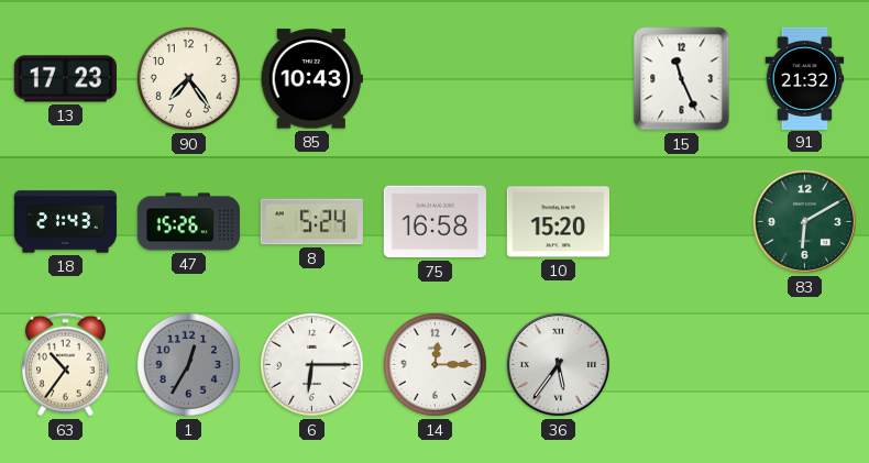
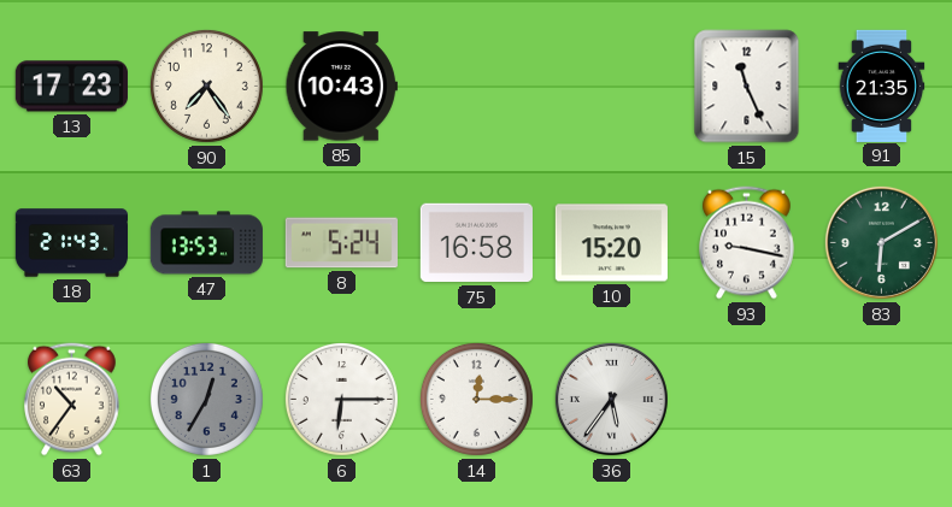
91: 21:32 -> 21:35
47: 15:26 -> 13:53
93: none -> 9:17
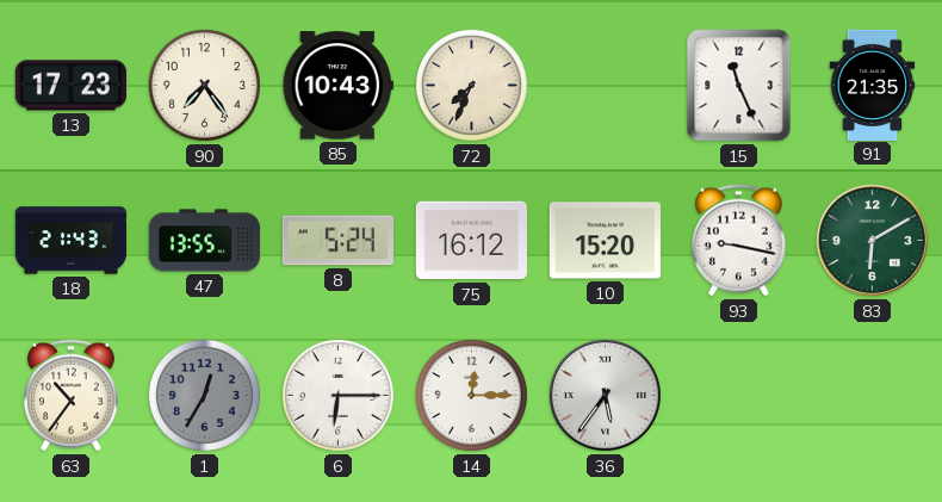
72: none -> 7:34
47: 13:53 -> 13:55
75: 16:58 -> 16:12
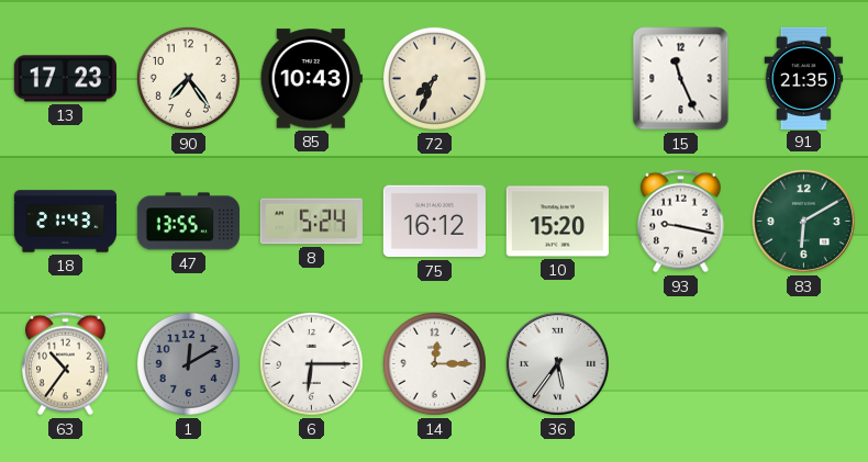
1: 12:35 -> 12:10
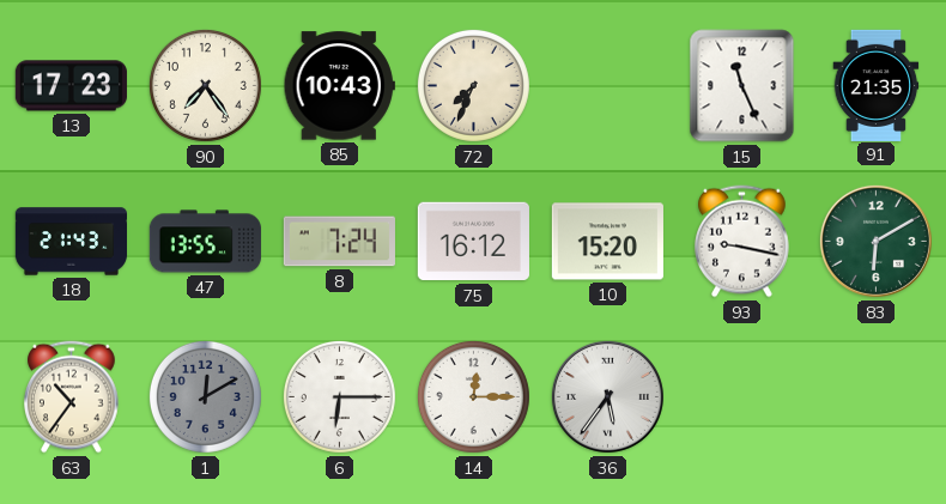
8: 5:24 -> 7:24
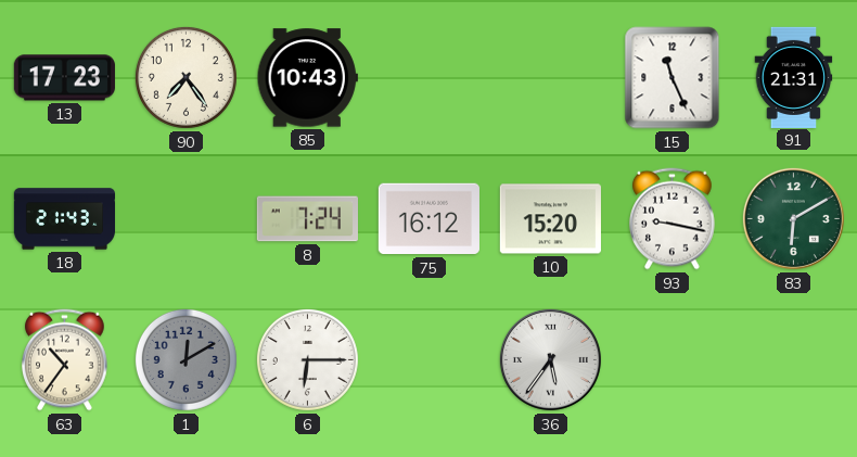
72: 7:34 -> none
91: 21:35 -> 21:31
47: 13:55 -> none
14: 12:15 -> none
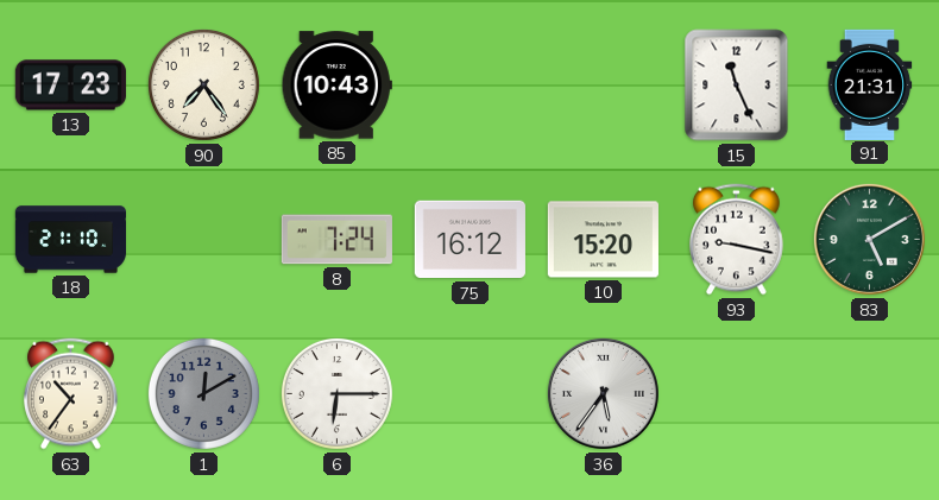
18: 21:43 -> 21:10
83: 6:10 -> 5:10
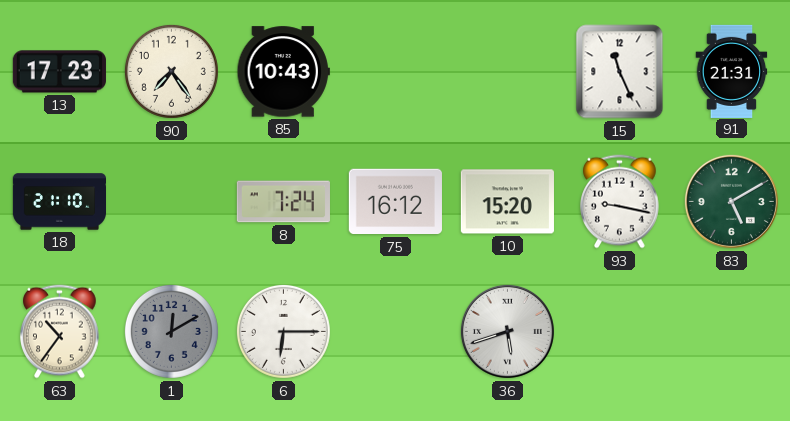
36: 5:36 -> 5:42
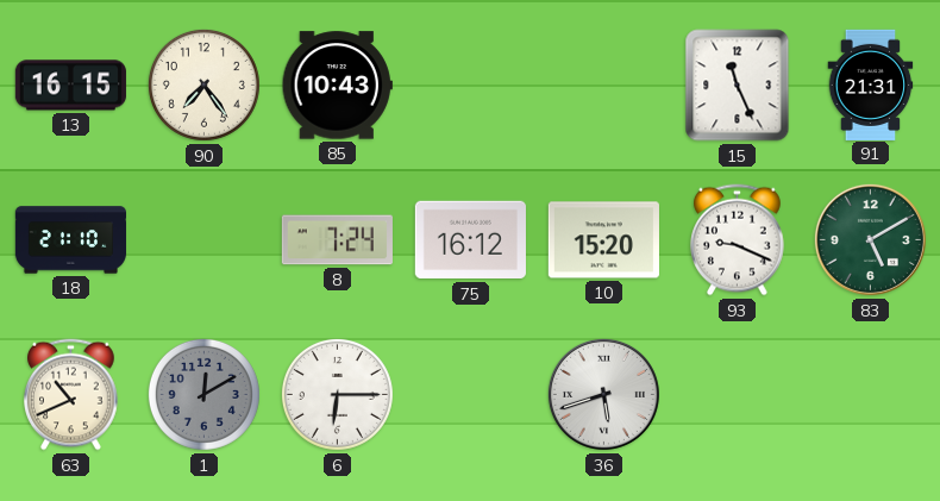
13: 17:23 -> 16:15
93: 9:17 -> 9:19
63: 10:36 -> 10:41
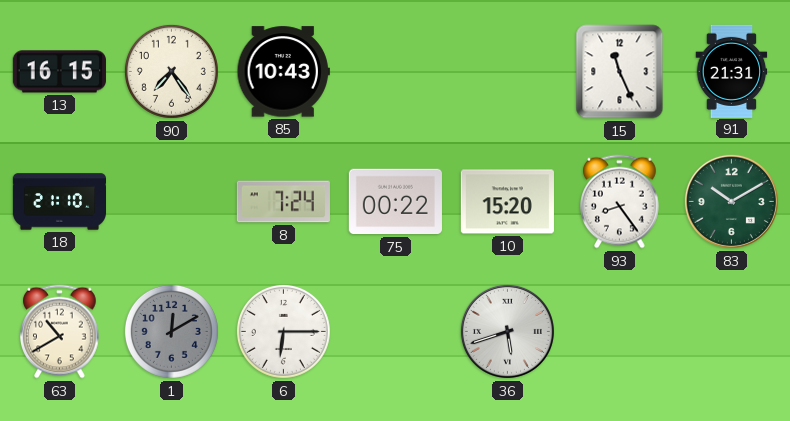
75: 16:12 -> 00:22
93: 9:19 -> 8:24
83: 5:10 -> 10:10
63: 10:41 -> 10:40
